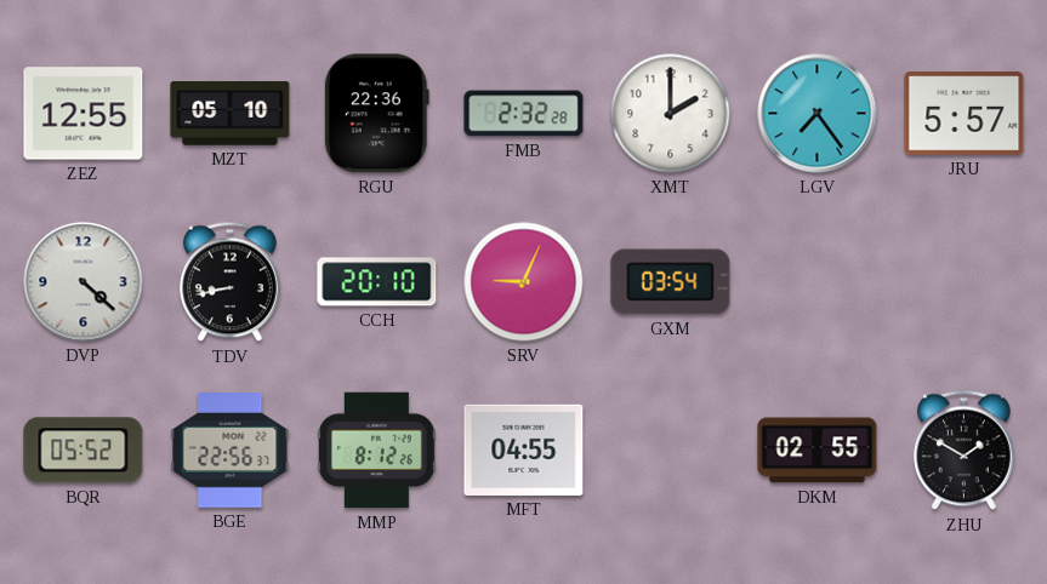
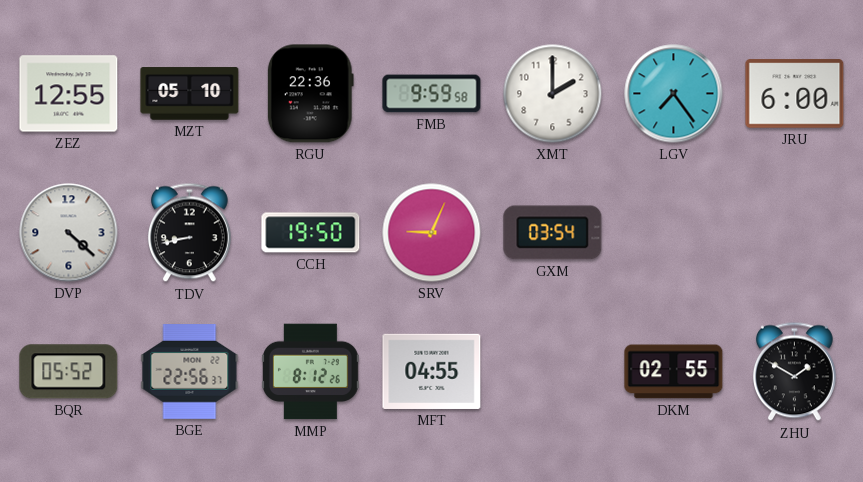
FMB: 2:32 -> 9:59
JRU: 5:57 -> 6:00
CCH: 20:10 -> 19:50
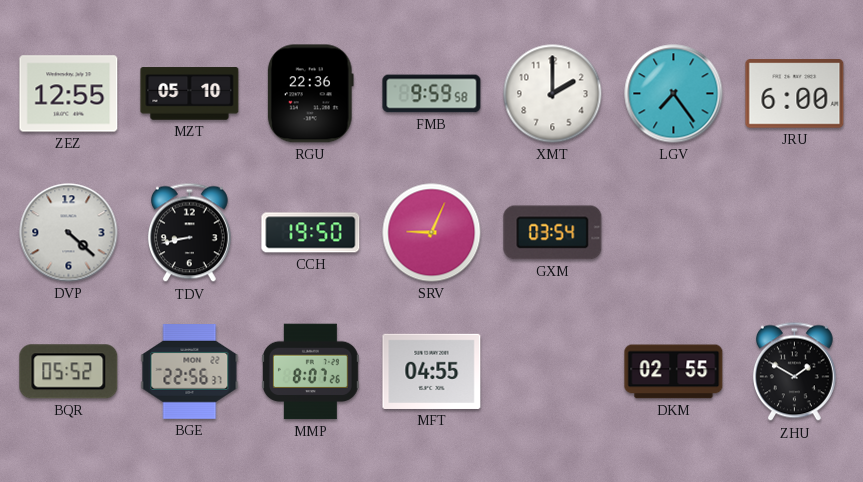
MMP: 8:12 -> 8:07
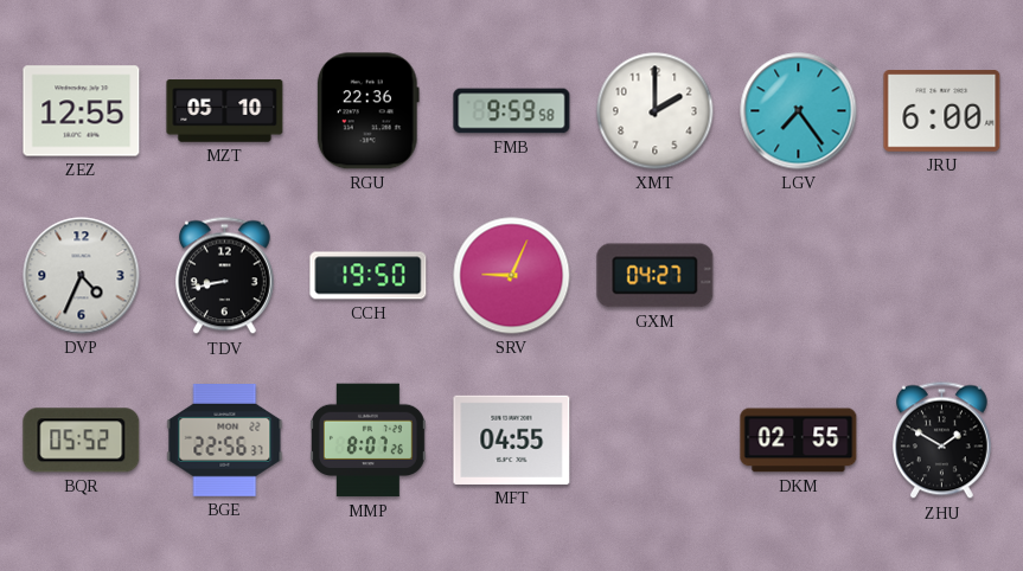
DVP: 4:22 -> 4:34
GXM: 03:54 -> 04:27
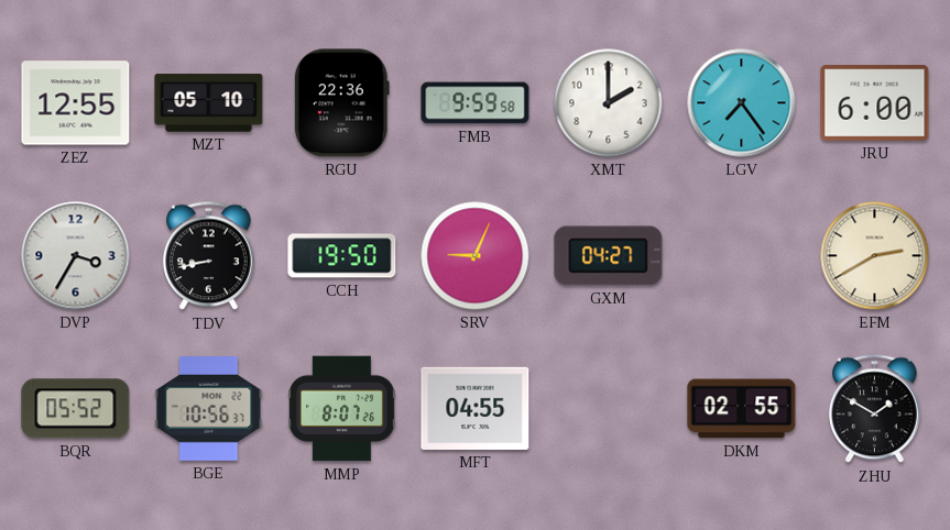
DVP: 4:34 -> 3:35
EFM: none -> 2:40
BGE: 22:56 -> 10:56
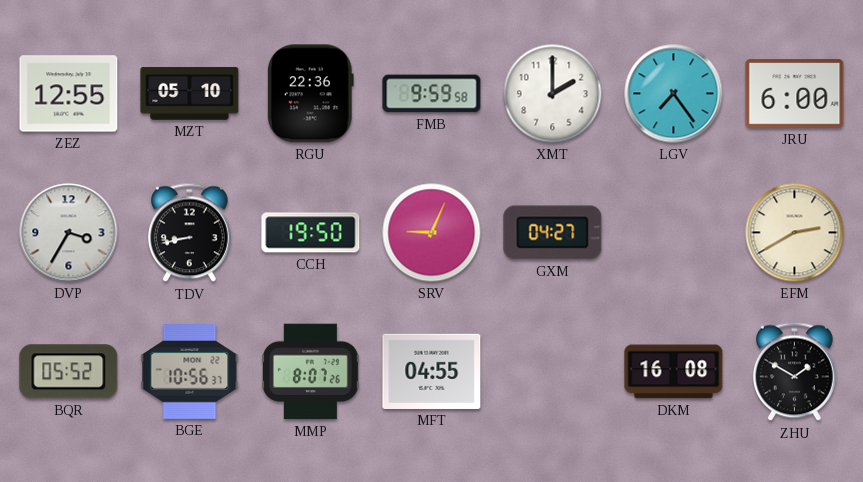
DKM: 02:55 -> 16:08
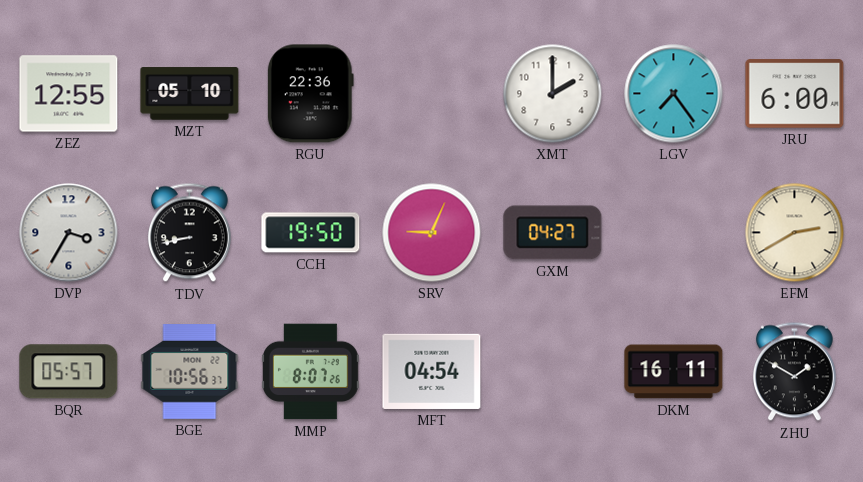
FMB: 9:59 -> none
BQR: 05:52 -> 05:57
MFT: 04:55 -> 04:54
DKM: 16:08 -> 16:11
